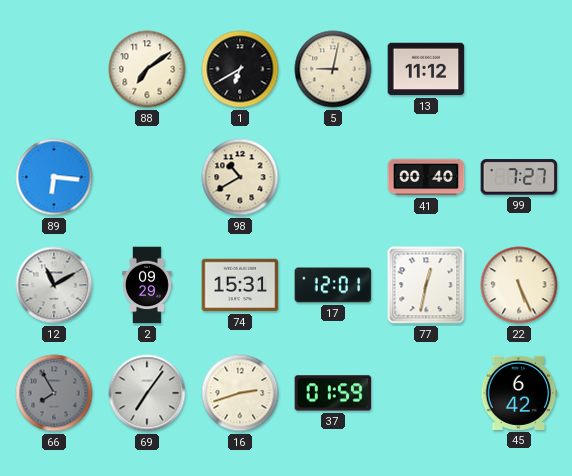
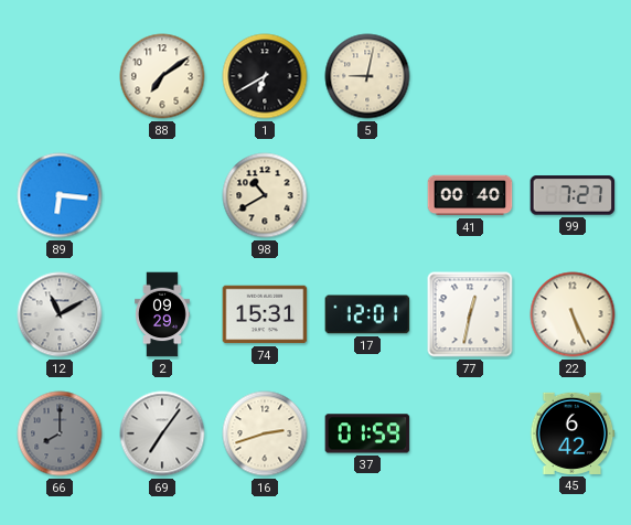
13: 11:12 -> none
66: 7:55 -> 8:00
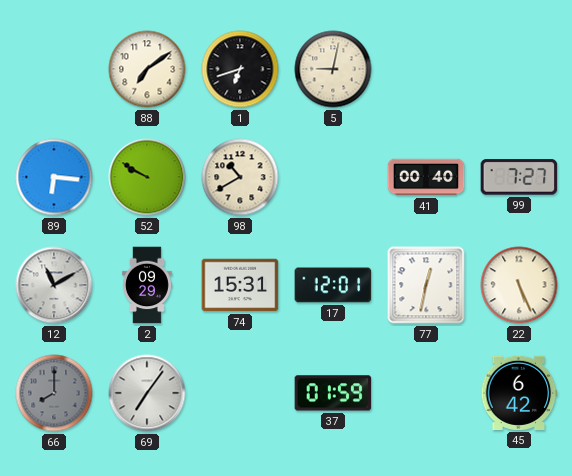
1: 6:40 -> 6:42
52: none -> 9:50
16: 2:42 -> none
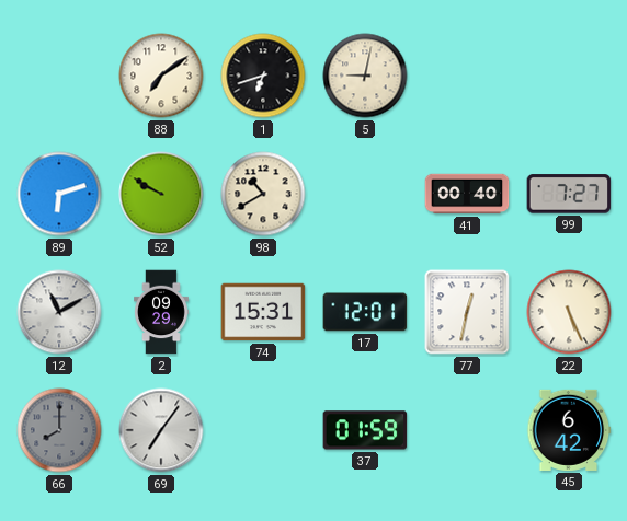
89: 6:16 -> 6:12
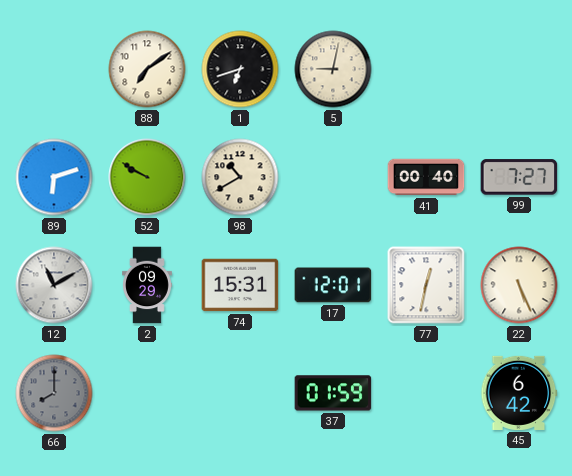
69: 7:06 -> none
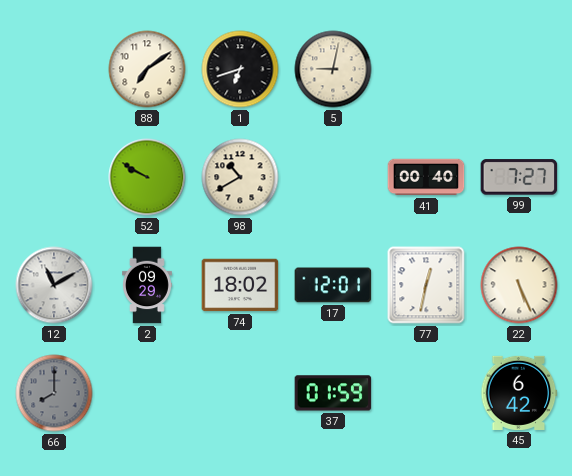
89: 6:12 -> none
74: 15:31 -> 18:02
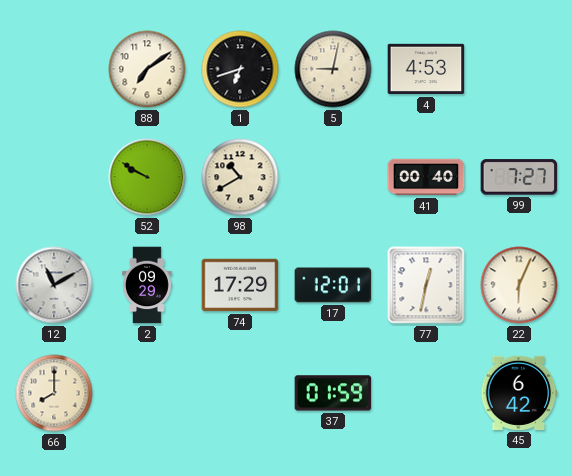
4: none -> 4:53
74: 18:02 -> 17:29
22: 5:26 -> 6:04
66 dial: grey -> cream
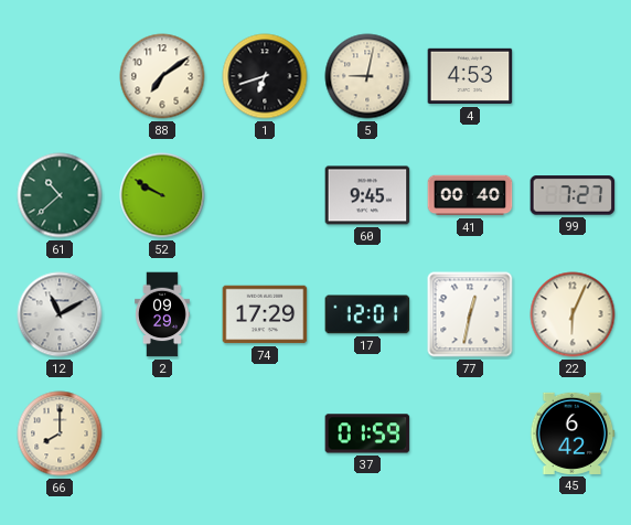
61: none -> 10:38
98: 10:40 -> none
60: none -> 9:45
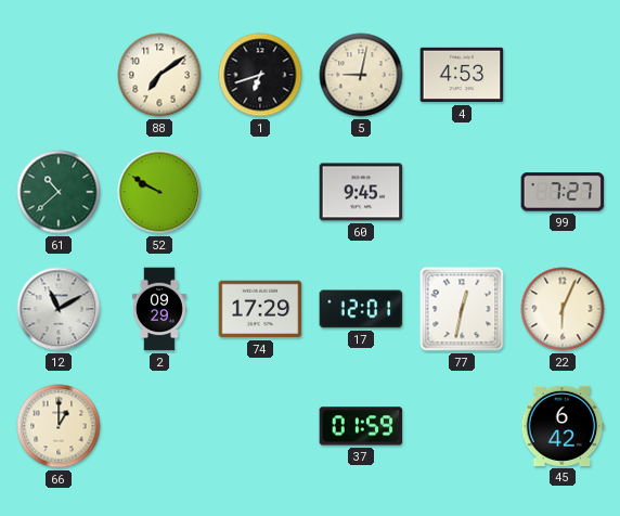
41: 00:40 -> none
66: 8:00 -> 1:00
